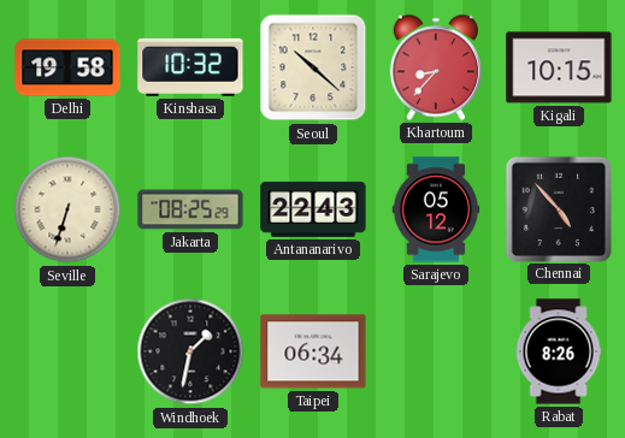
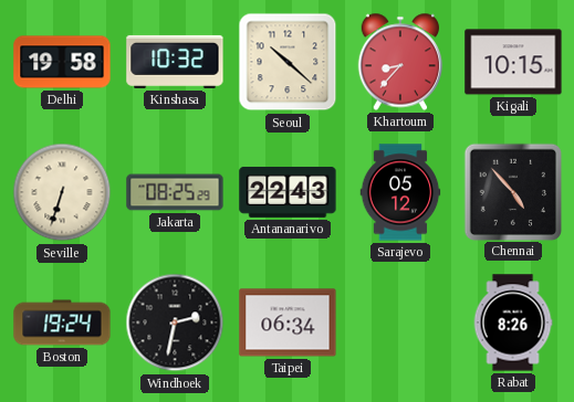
Boston: none -> 19:24
Windhoek: 1:32 -> 2:32
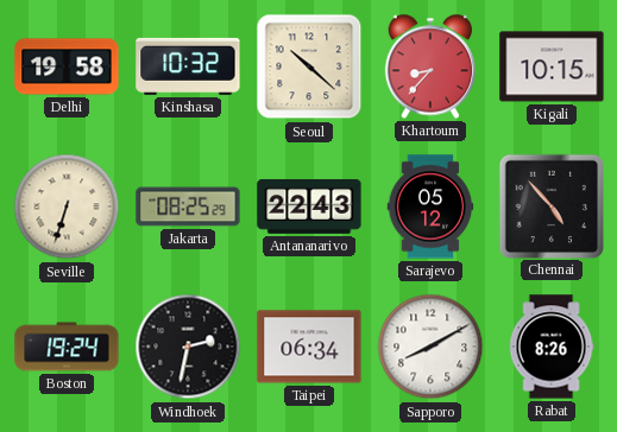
Sapporo: none -> 8:10
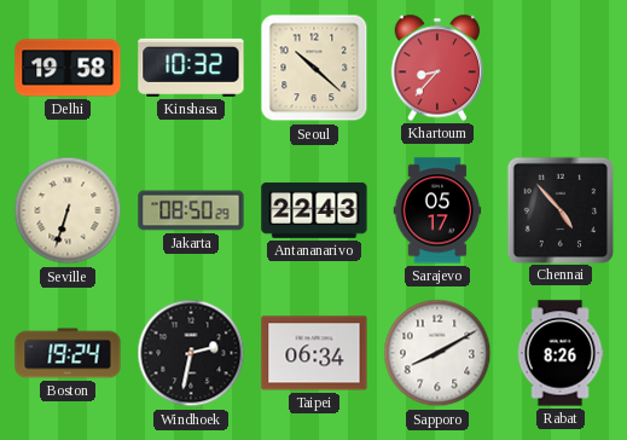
Kigali: 10:15 -> none
Jakarta: 08:25 -> 08:50
Sarajevo: 05:12 -> 05:17
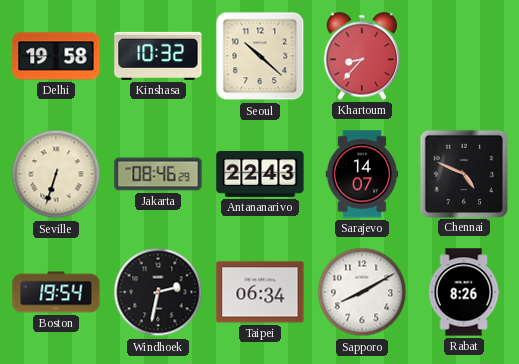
Jakarta: 08:50 -> 08:46
Sarajevo: 05:17 -> 14:07
Chennai: 4:53 -> 4:49
Boston: 19:24 -> 19:54
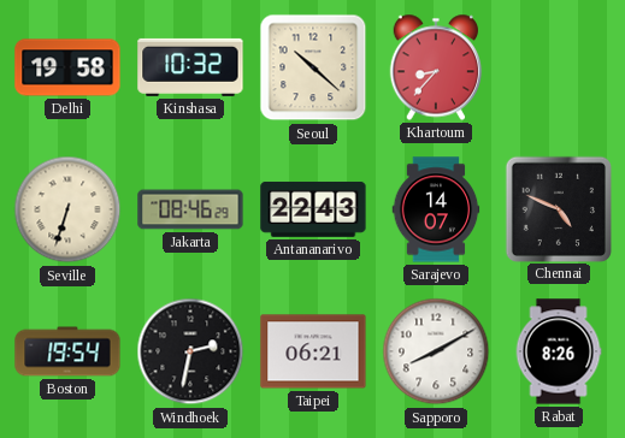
Taipei: 06:34 -> 06:21
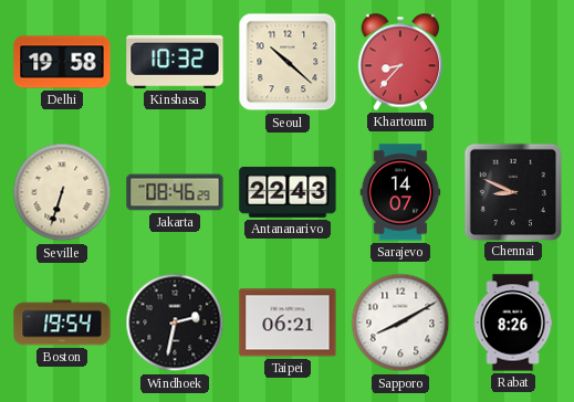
Chennai: 4:49 -> 8:49
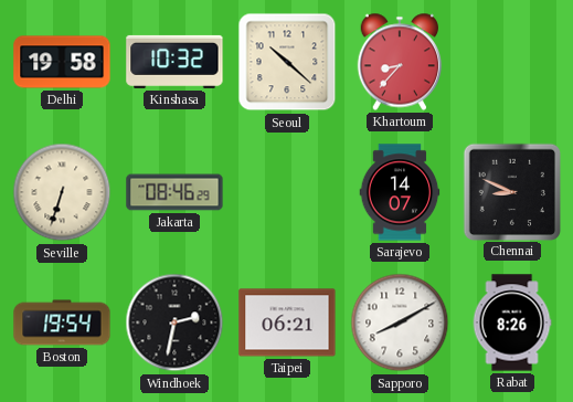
Antananarivo: 22:43 -> none
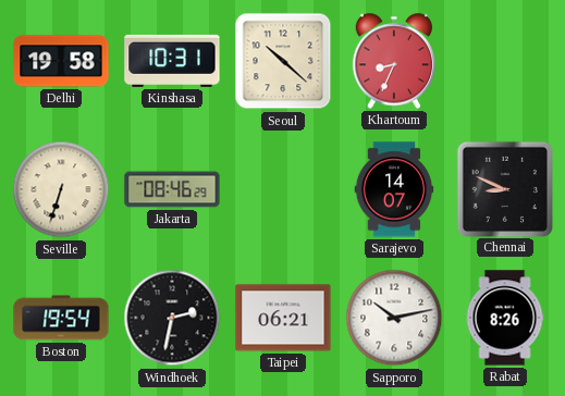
Kinshasa: 10:32 -> 10:31
Khartoum: 8:37 -> 8:34
Sapporo: 8:10 -> 10:13
